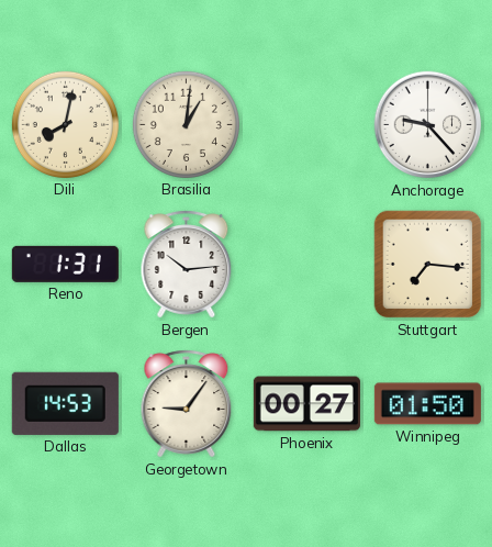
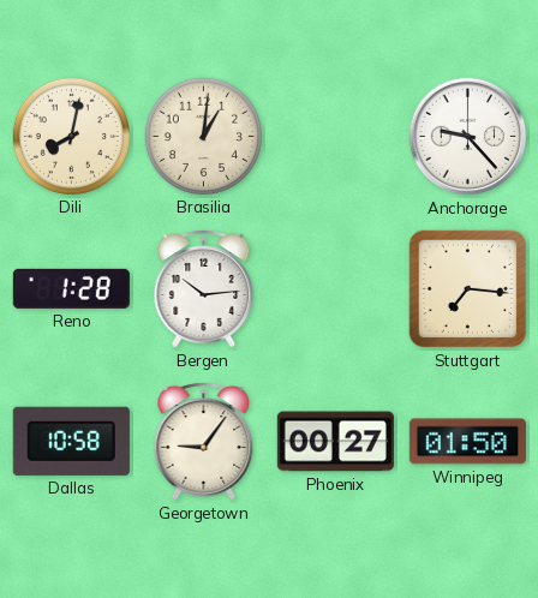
Reno: 1:31 -> 1:28
Dallas: 14:53 -> 10:58
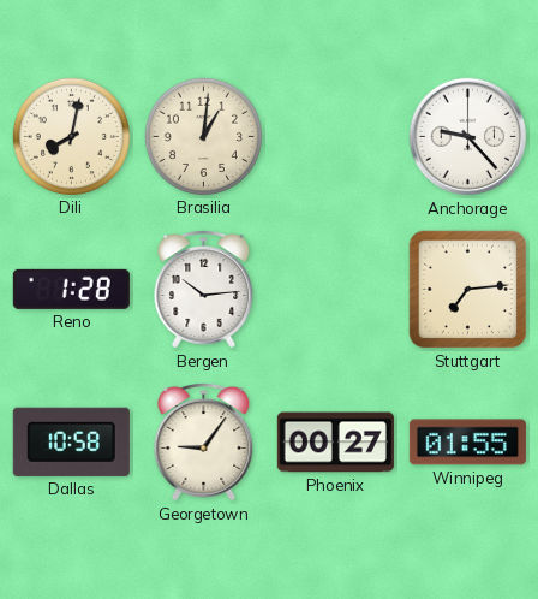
Stuttgart: 7:16 -> 7:14
Winnipeg: 01:50 -> 01:55
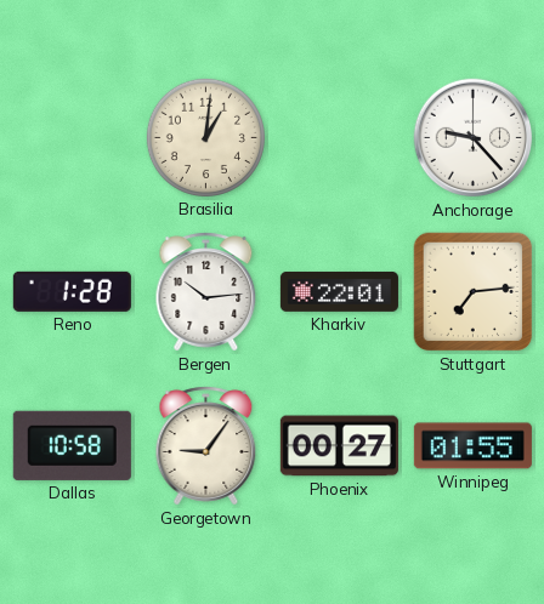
Dili: 8:02 -> none
Kharkiv: none -> 22:01
